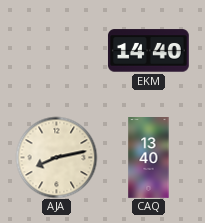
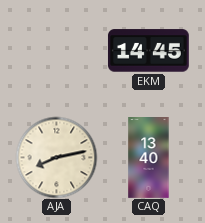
EKM: 14:40 -> 14:45
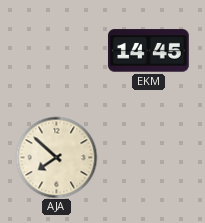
AJA: 8:13 -> 7:52
CAQ: 13:40 -> none
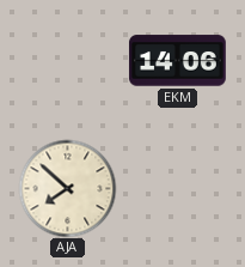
EKM: 14:45 -> 14:06
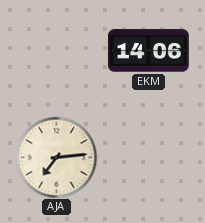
AJA: 7:52 -> 7:14
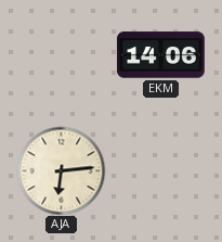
AJA: 7:14 -> 6:14
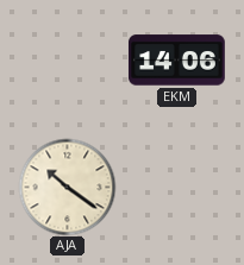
AJA: 6:14 -> 10:21
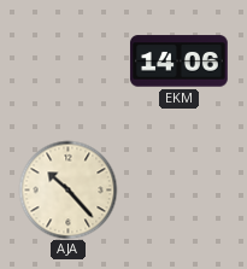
AJA: 10:21 -> 10:23
